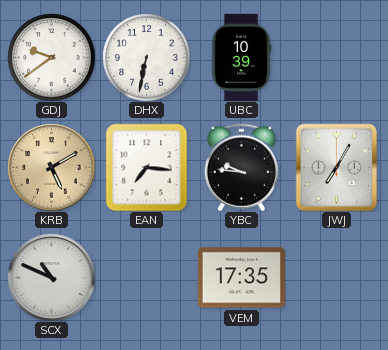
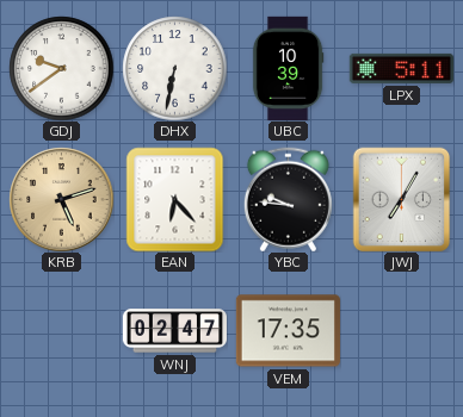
LPX: none -> 5:11
KRB: 5:10 -> 5:12
EAN: 7:16 -> 6:23
SCX: 10:49 -> none
WNJ: none -> 02:47
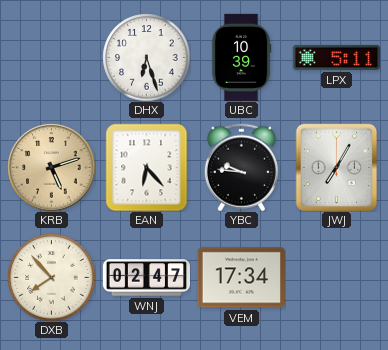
GDJ: 9:39 -> none
DHX: 6:32 -> 6:27
DXB: none -> 7:53
VEM: 17:35 -> 17:34
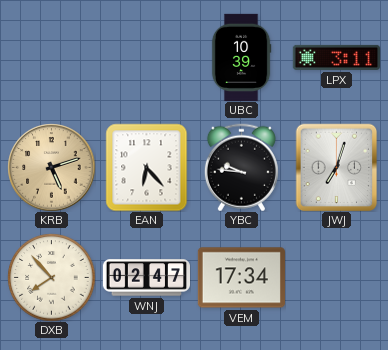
DHX: 6:27 -> none
LPX: 5:11 -> 3:11
JWJ: 7:05 -> 7:03
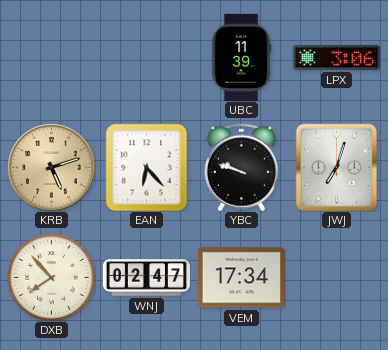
UBC: 10:39 -> 11:39
LPX: 3:11 -> 3:06
YBC: 9:46 -> 9:48
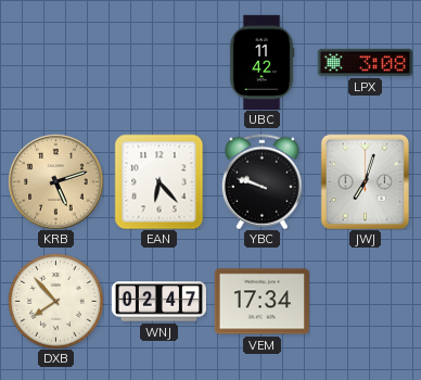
UBC: 11:39 -> 11:42
LPX: 3:06 -> 3:08
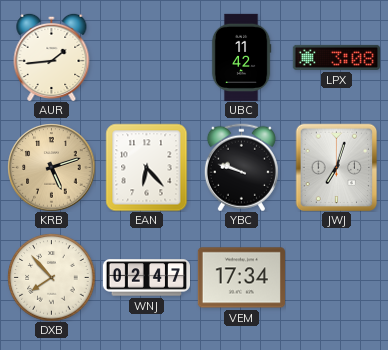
AUR: none -> 1:44
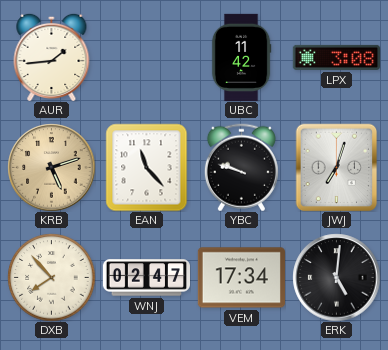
EAN: 6:23 -> 11:23
ERK: none -> 5:01
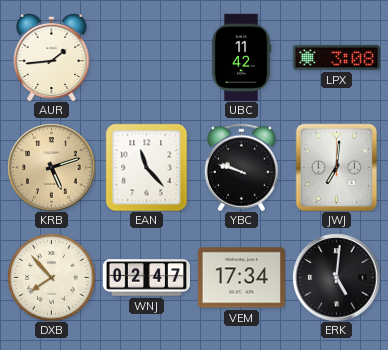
JWJ: 7:03 -> 7:01
